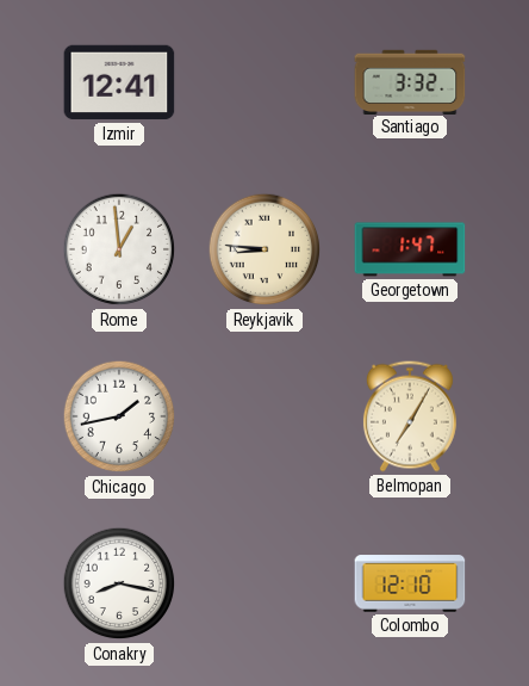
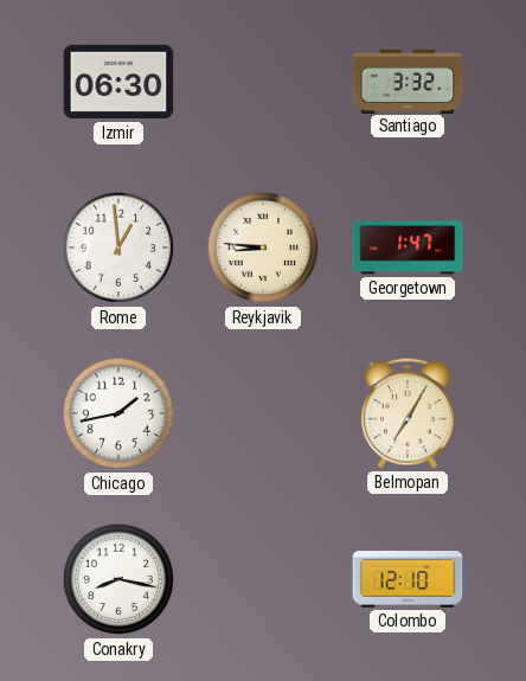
Izmir: 12:41 -> 06:30
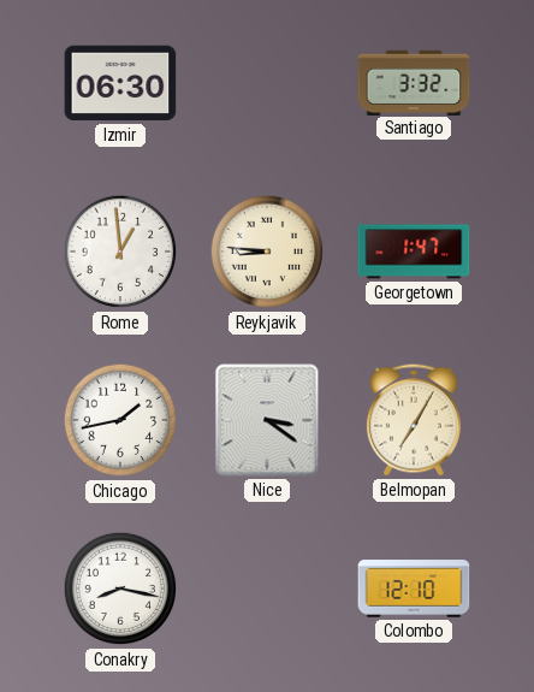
Nice: none -> 3:21
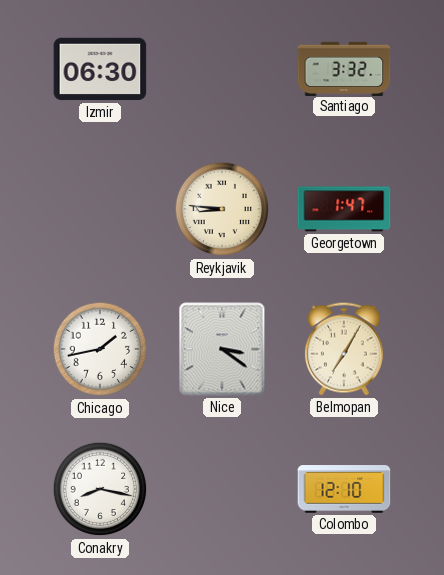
Rome: 12:59 -> none
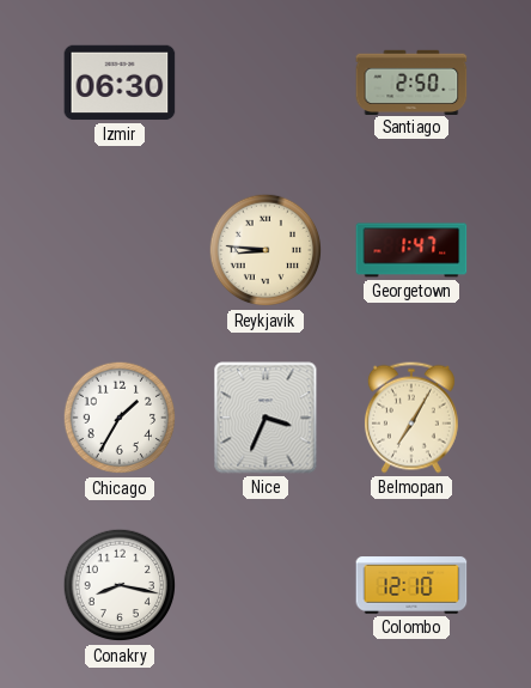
Santiago: 3:32 -> 2:50
Chicago: 1:43 -> 1:35
Nice: 3:21 -> 3:34
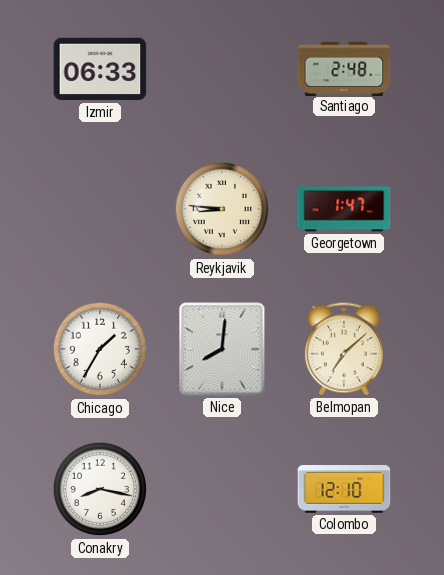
Izmir: 06:30 -> 06:33
Santiago: 2:50 -> 2:48
Nice: 3:34 -> 8:01
Belmopan: 7:05 -> 7:08
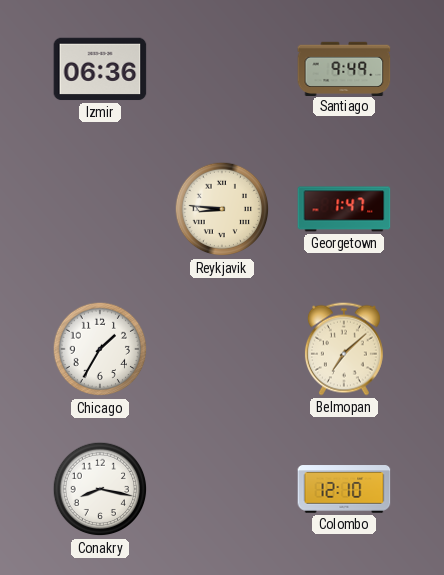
Izmir: 06:33 -> 06:36
Santiago: 2:48 -> 9:49
Nice: 8:01 -> none
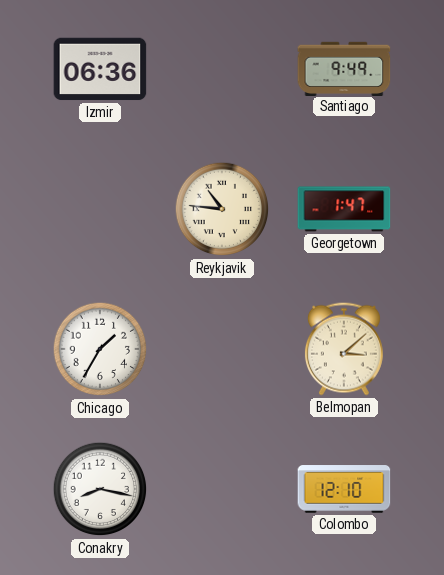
Reykjavik: 8:46 -> 10:46
Belmopan: 7:08 -> 3:08
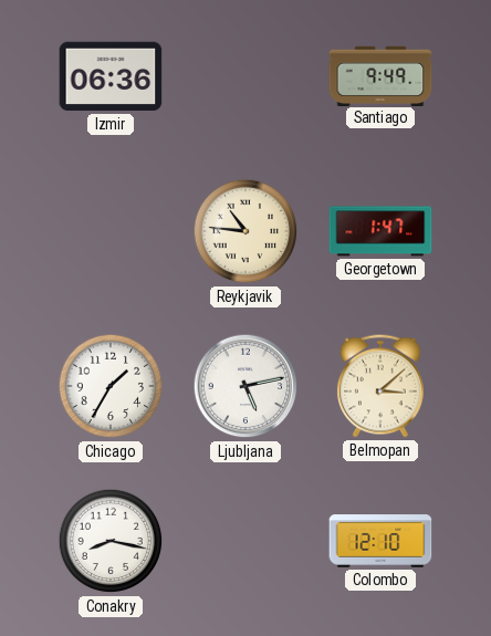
Ljubljana: none -> 5:13
